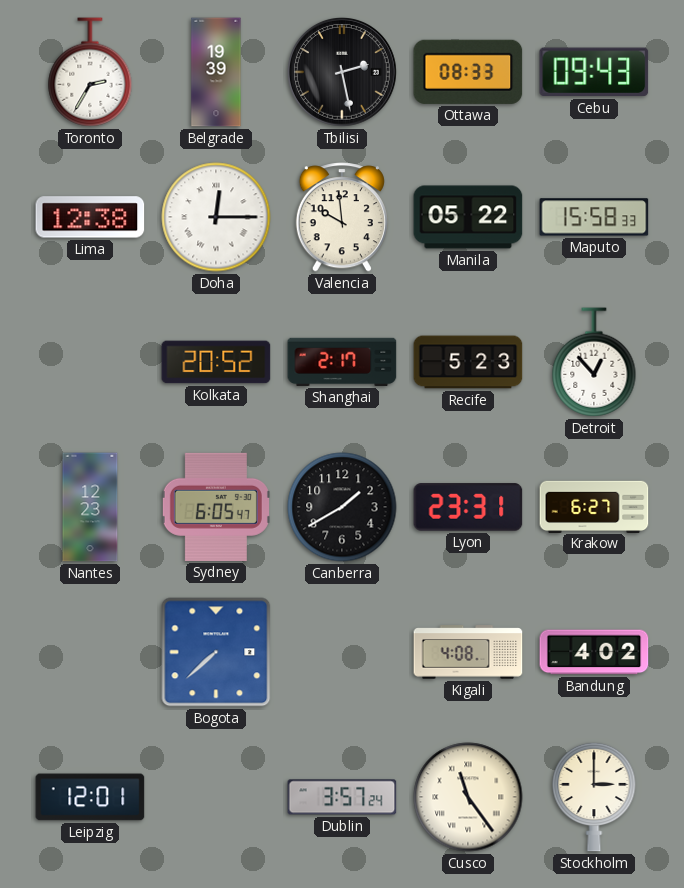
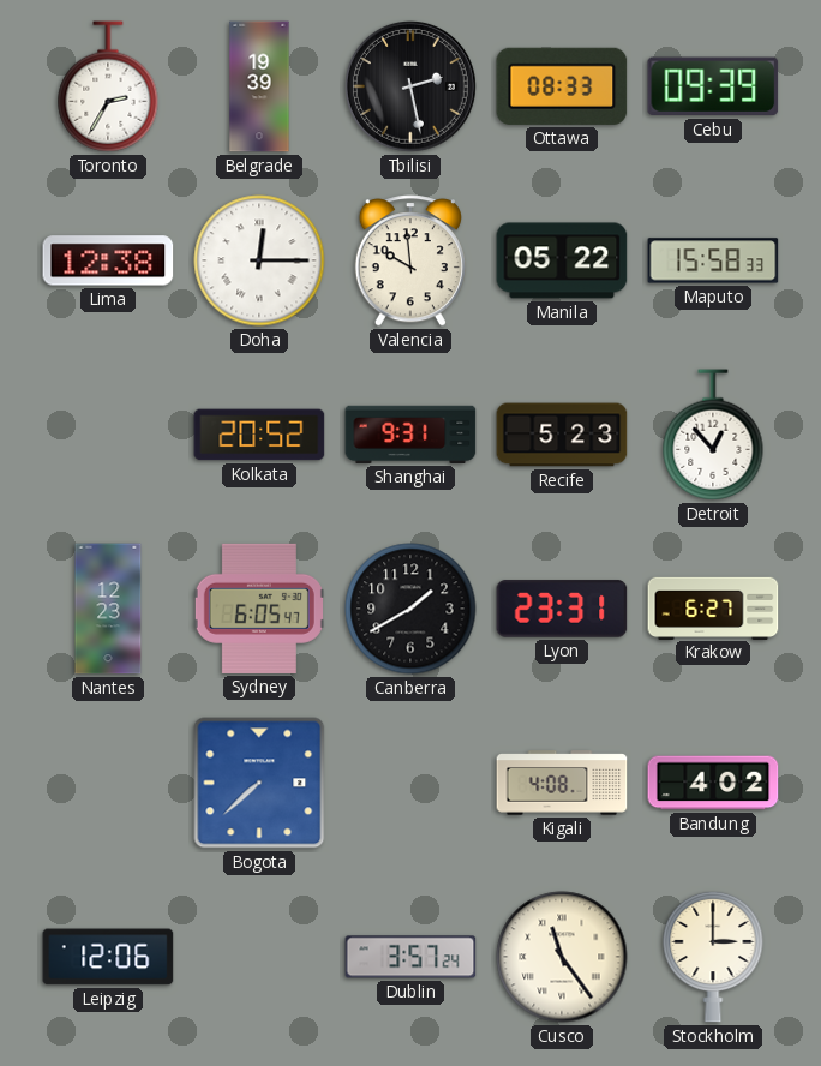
Cebu: 09:43 -> 09:39
Shanghai: 2:17 -> 9:31
Leipzig: 12:01 -> 12:06
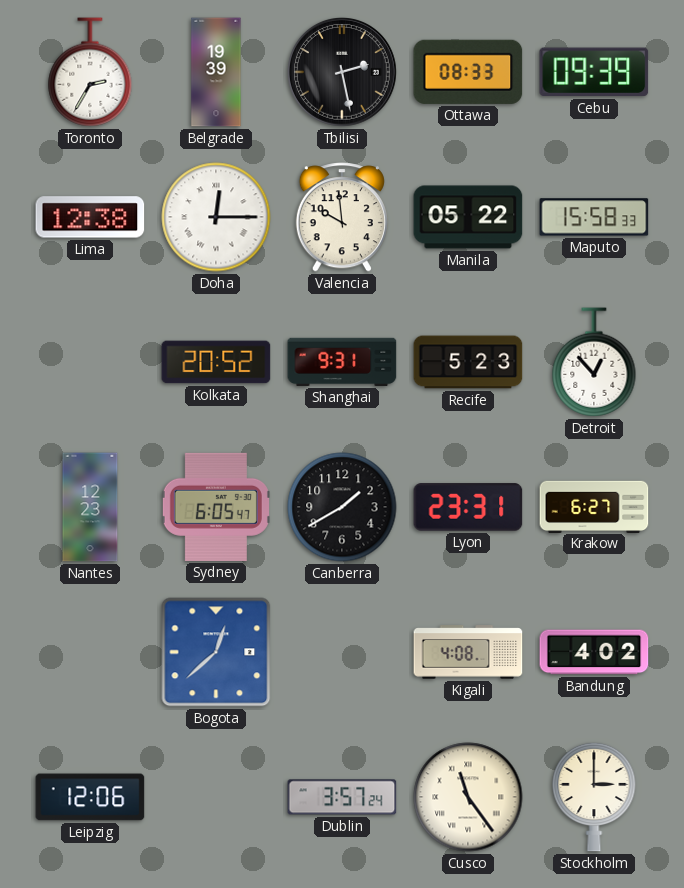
Bogota: 7:38 -> 12:38
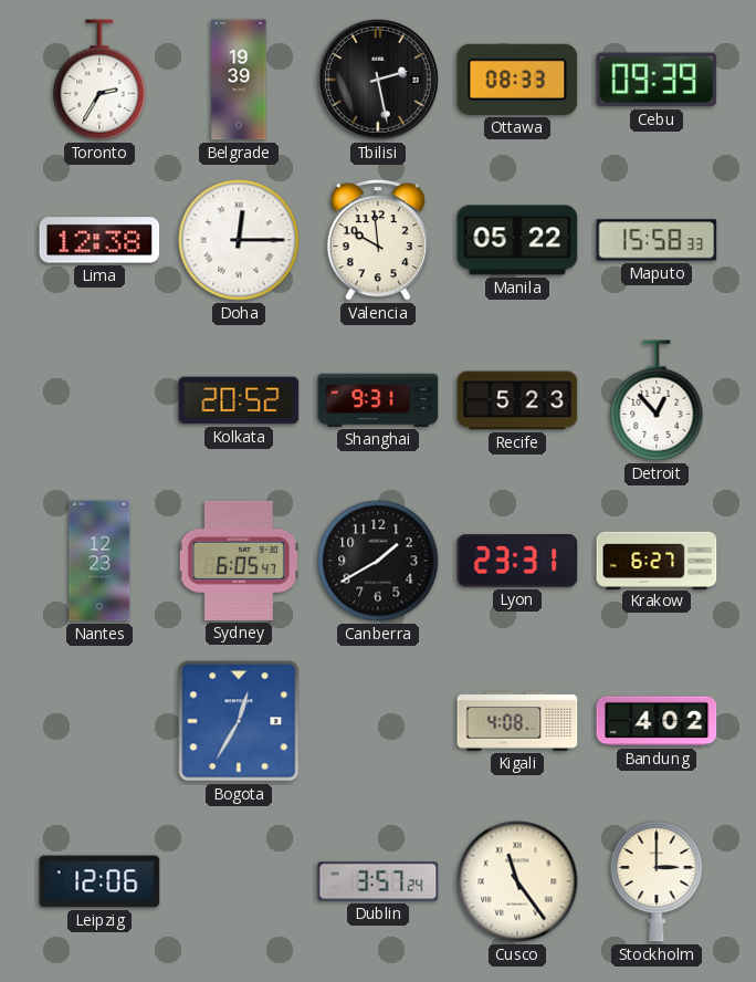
Bogota: 12:38 -> 12:35
